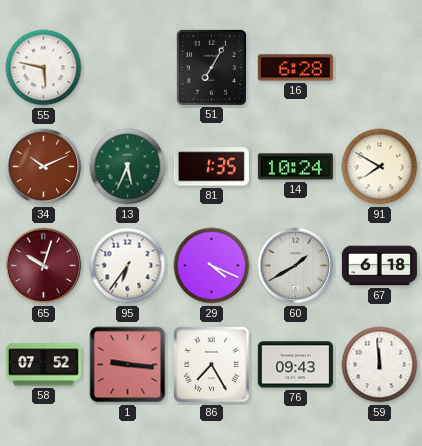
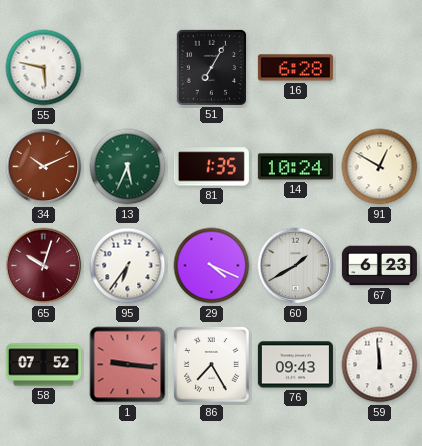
91: 7:50 -> 12:50
67: 6:18 -> 6:23
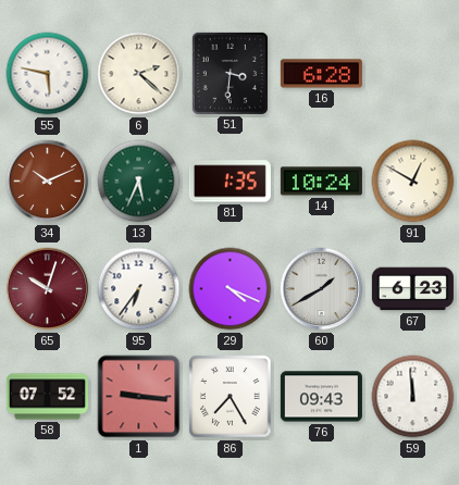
6: none -> 2:22
51: 7:05 -> 3:31
